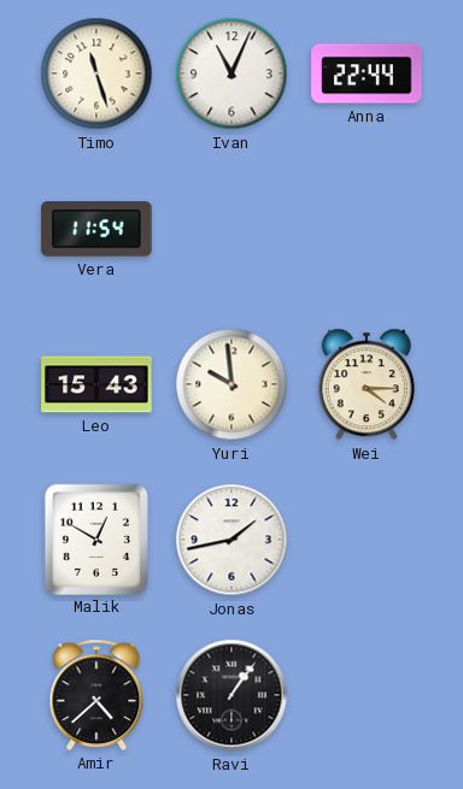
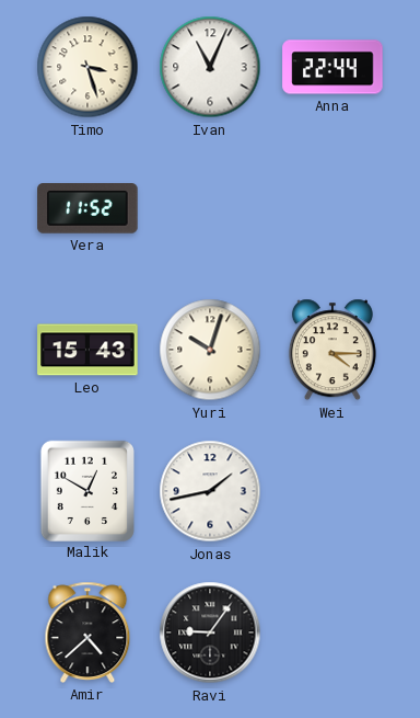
Timo: 11:27 -> 3:27
Vera: 11:54 -> 11:52
Yuri: 9:59 -> 10:03
Ravi: 1:06 -> 9:06
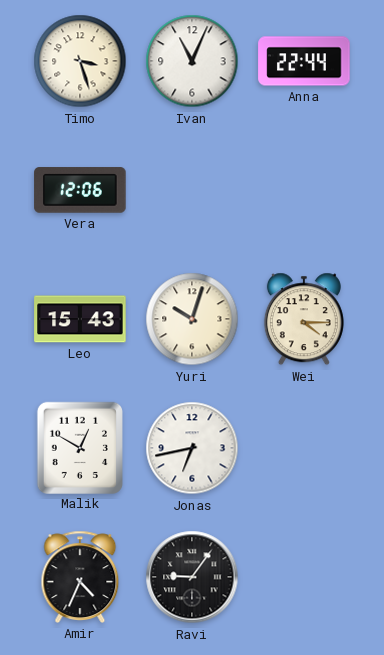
Vera: 11:52 -> 12:06
Jonas: 1:43 -> 6:43
Amir: 4:38 -> 4:34
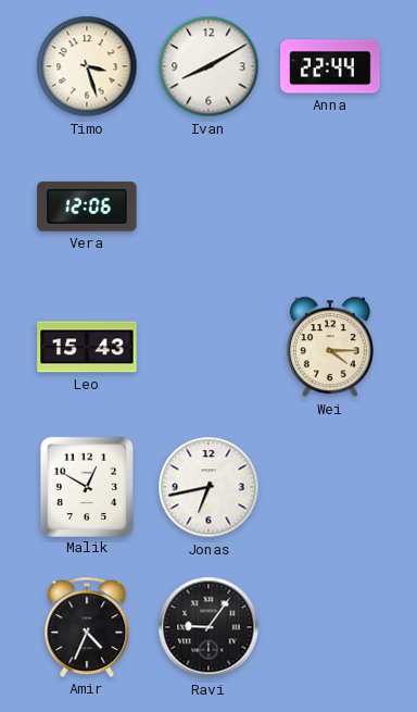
Ivan: 11:04 -> 8:10
Yuri: 10:03 -> none
